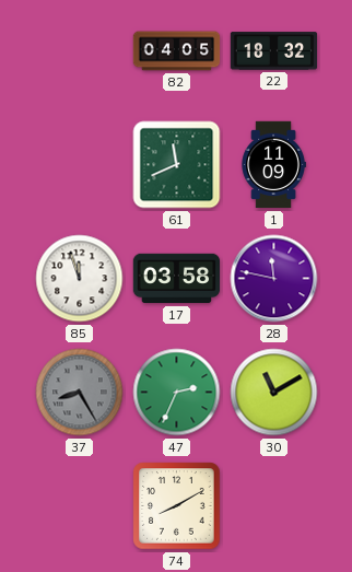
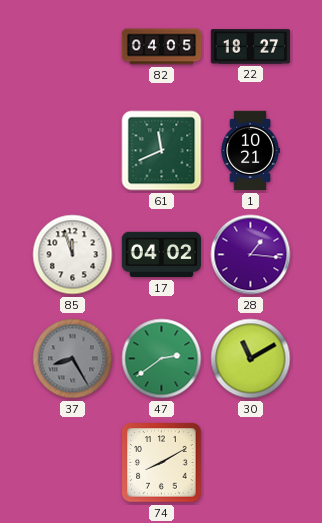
22: 18:32 -> 18:27
1: 11:09 -> 10:21
17: 03:58 -> 04:02
28: 11:47 -> 1:16
47: 2:34 -> 2:39
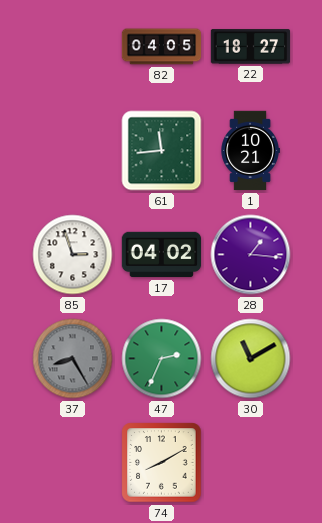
61: 11:41 -> 11:44
85: 11:57 -> 2:57
47: 2:39 -> 2:34
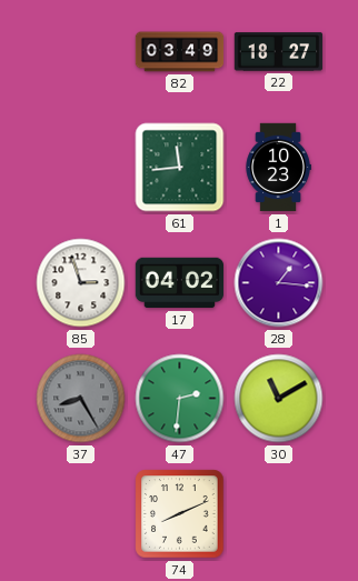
82: 04:05 -> 03:49
1: 10:21 -> 10:23
47: 2:34 -> 2:31
74: 8:10 -> 8:11
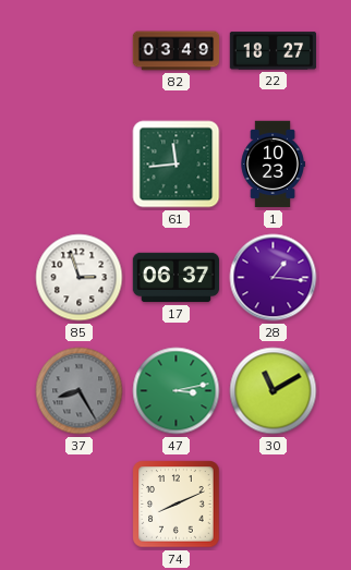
17: 04:02 -> 06:37
47: 2:31 -> 3:13
